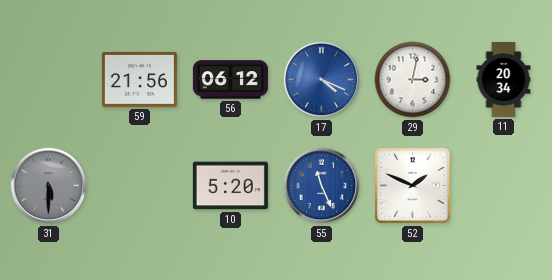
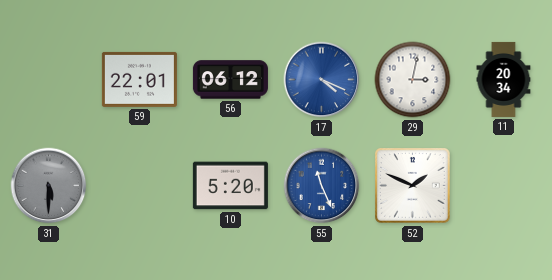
59: 21:56 -> 22:01
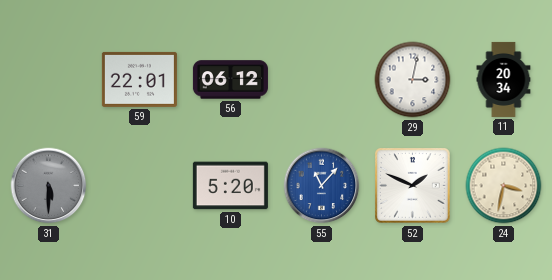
17: 4:19 -> none
55: 11:26 -> 11:07
24: none -> 3:32
